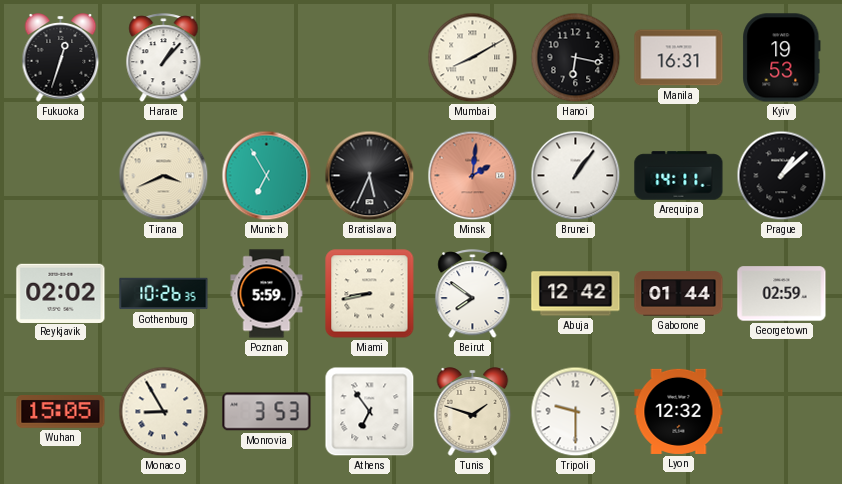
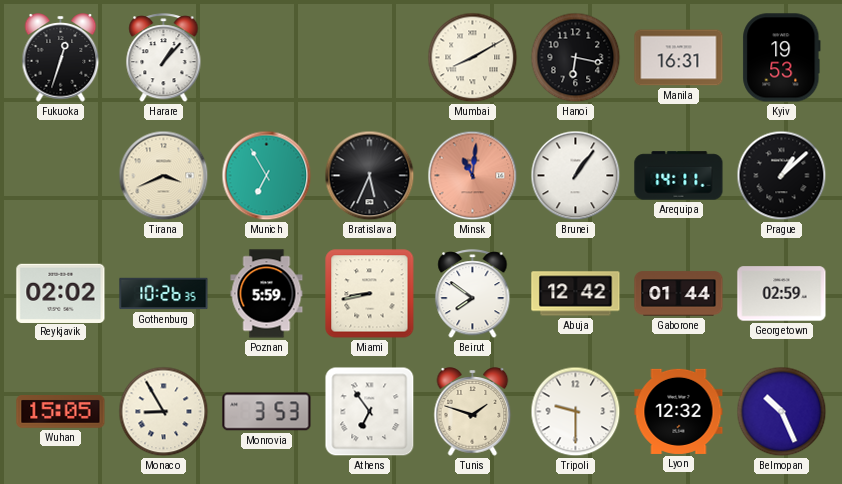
Minsk: 2:01 -> 11:01
Belmopan: none -> 10:26
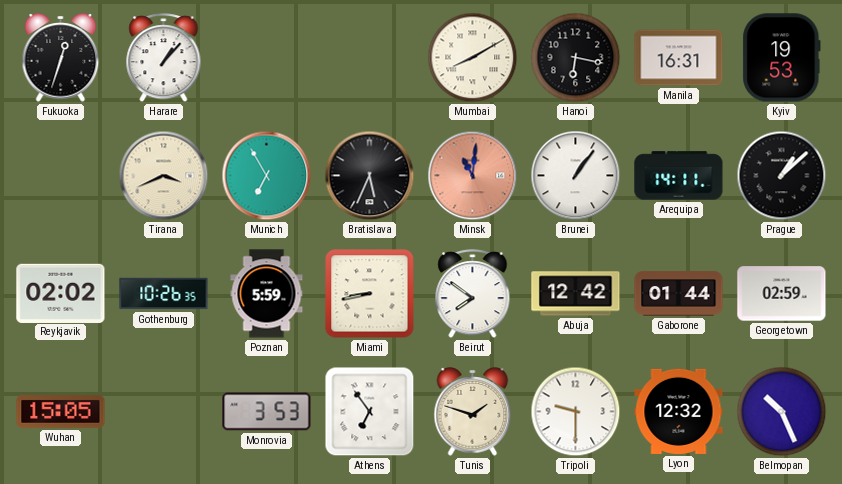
Monaco: 8:55 -> none
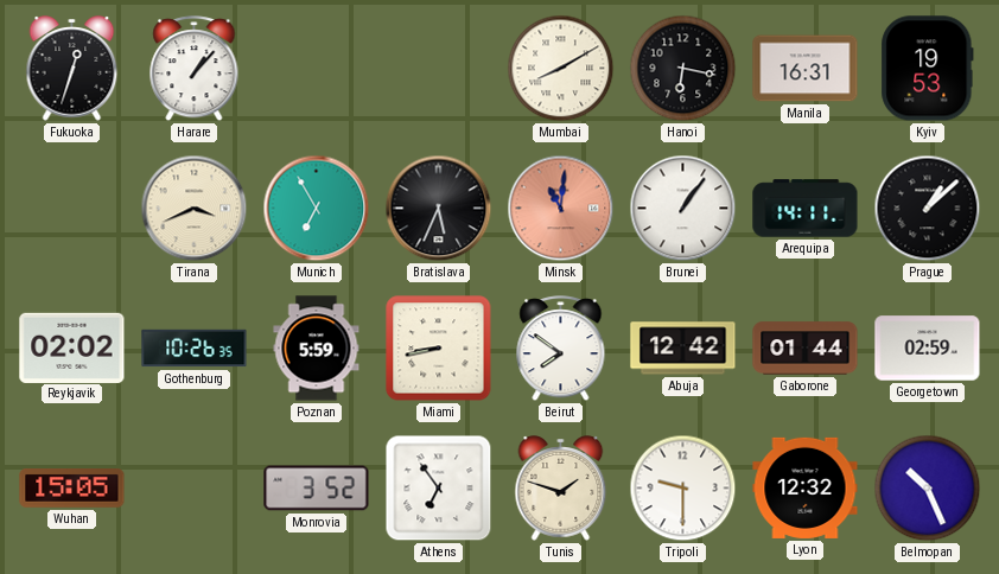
Monrovia: 3:53 -> 3:52
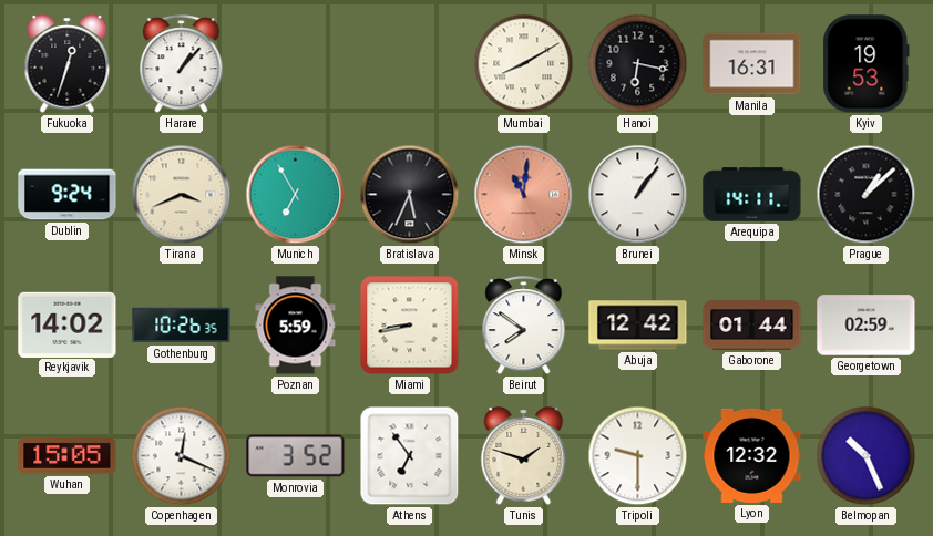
Dublin: none -> 9:24
Reykjavik: 02:02 -> 14:02
Copenhagen: none -> 12:19
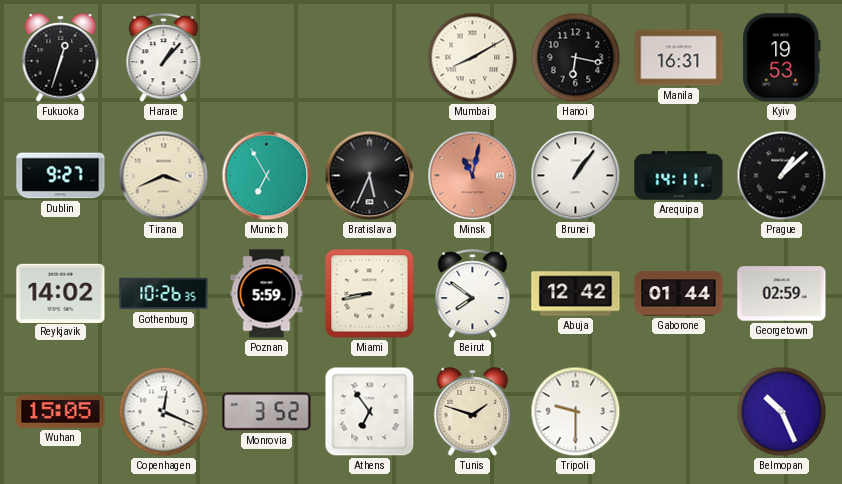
Dublin: 9:24 -> 9:27
Minsk: 11:01 -> 11:02
Lyon: 12:32 -> none
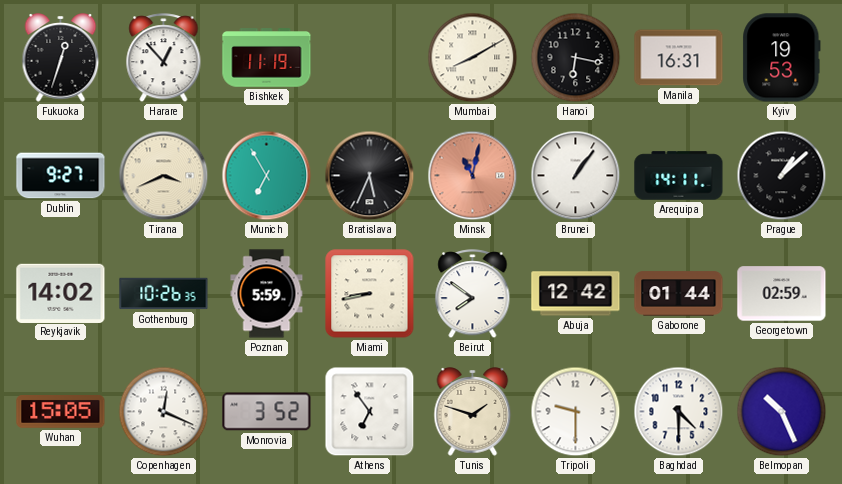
Harare: 1:07 -> 12:53
Bishkek: none -> 11:19
Baghdad: none -> 4:30
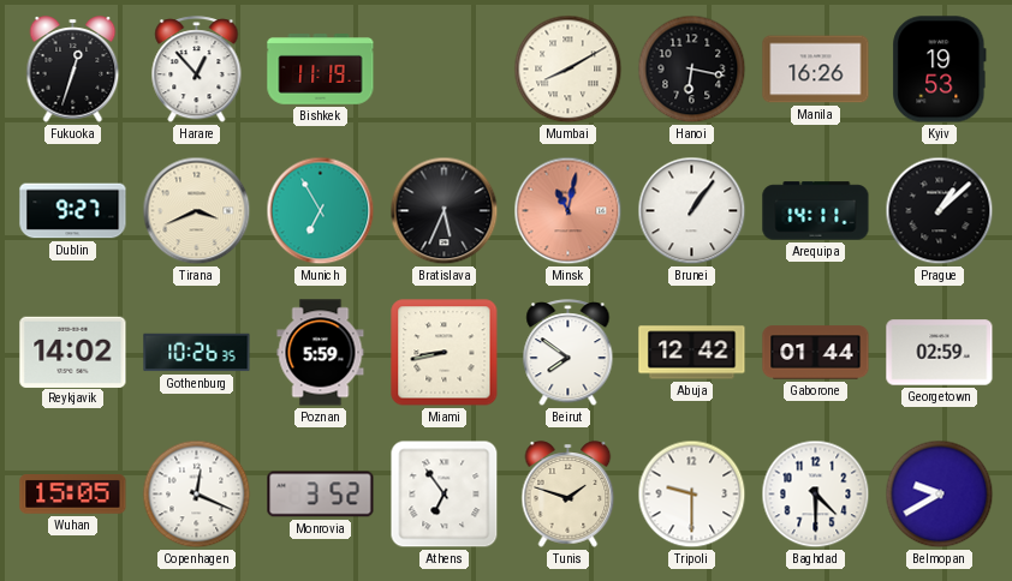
Manila: 16:31 -> 16:26
Belmopan: 10:26 -> 9:40
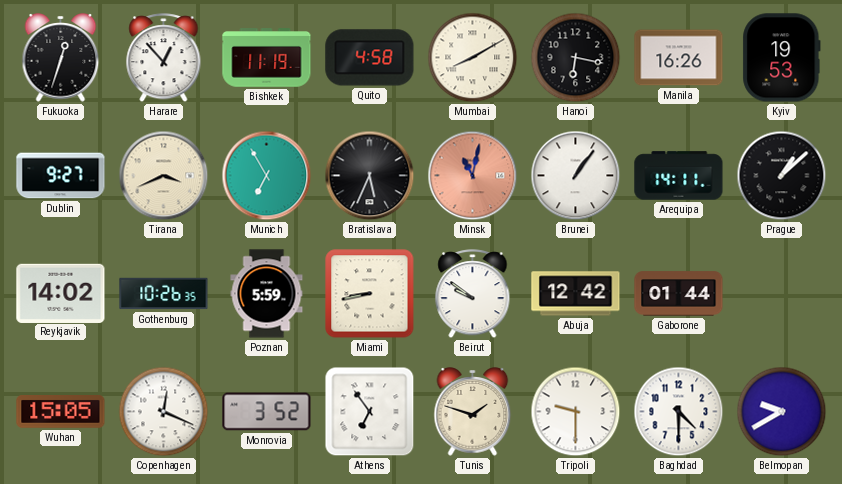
Quito: none -> 4:58
Beirut: 7:51 -> 9:51
Georgetown: 02:59 -> none
